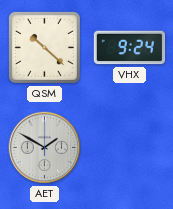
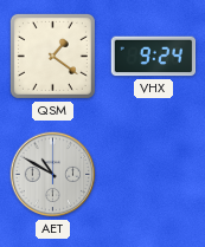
QSM: 10:22 -> 1:21
AET: 1:50 -> 10:50
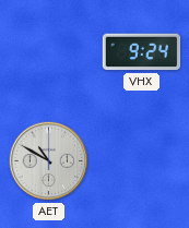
QSM: 1:21 -> none
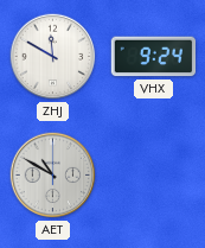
ZHJ: none -> 11:50
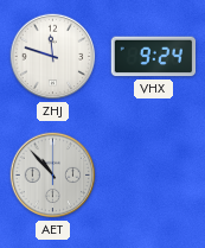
ZHJ: 11:50 -> 11:48
AET: 10:50 -> 10:53
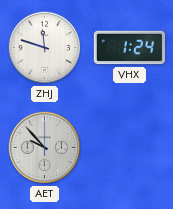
VHX: 9:24 -> 1:24
AET: 10:53 -> 9:53
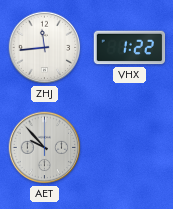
ZHJ: 11:48 -> 11:44
VHX: 1:24 -> 1:22
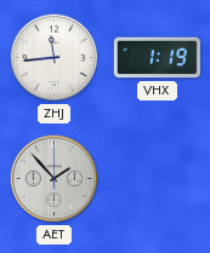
VHX: 1:22 -> 1:19
AET: 9:53 -> 1:53
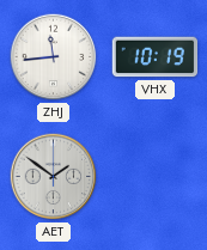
VHX: 1:19 -> 10:19
AET: 1:53 -> 1:51
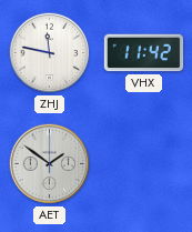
ZHJ: 11:44 -> 11:47
VHX: 10:19 -> 11:42
